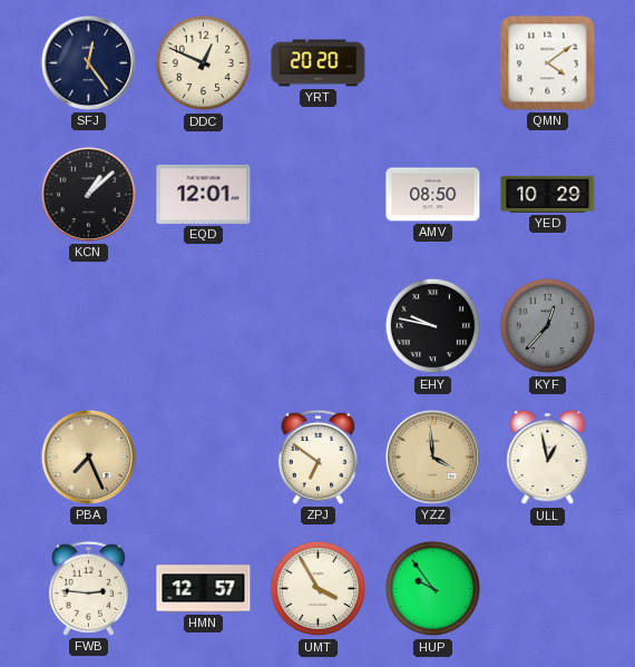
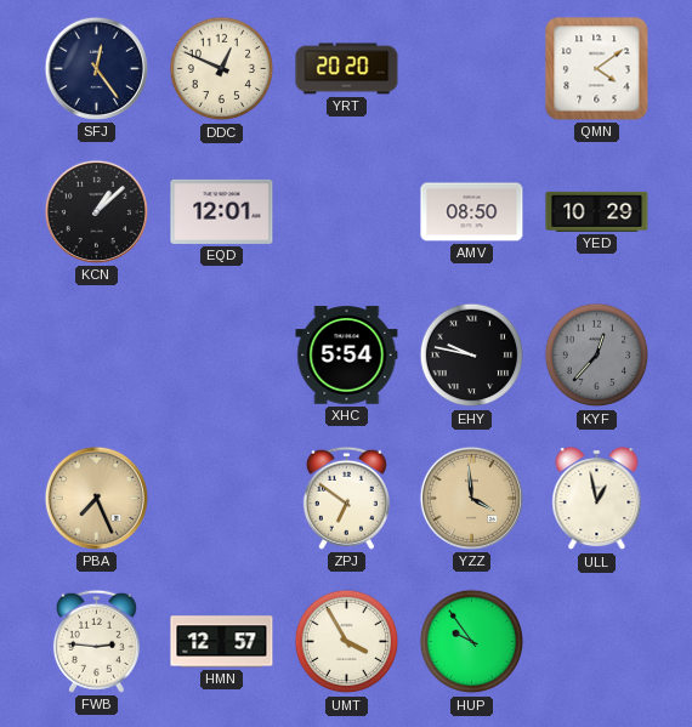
XHC: none -> 5:54
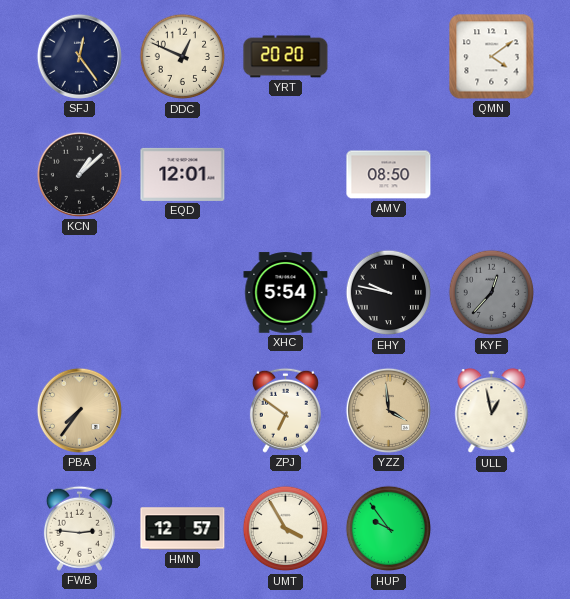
YED: 10:29 -> none
PBA: 7:26 -> 7:36
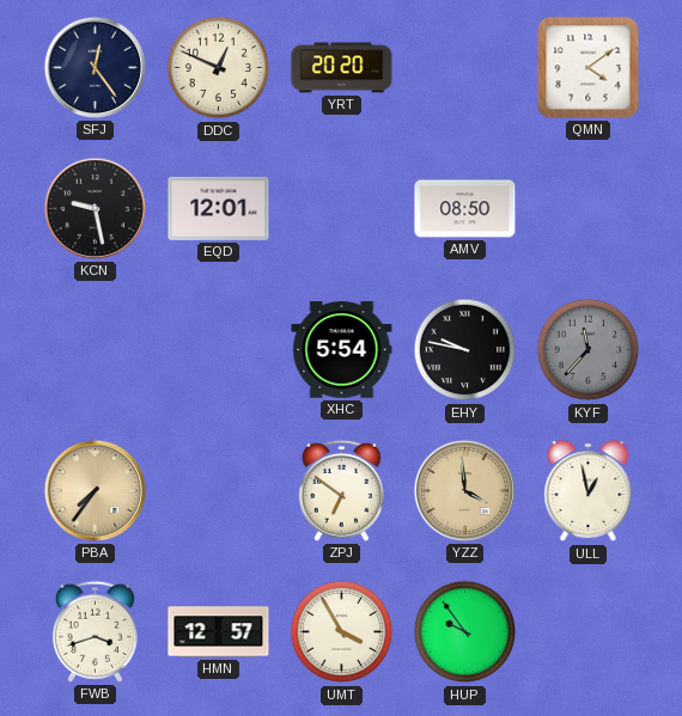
KCN: 1:08 -> 9:28
KYF: 12:37 -> 11:37
FWB: 2:46 -> 3:42
